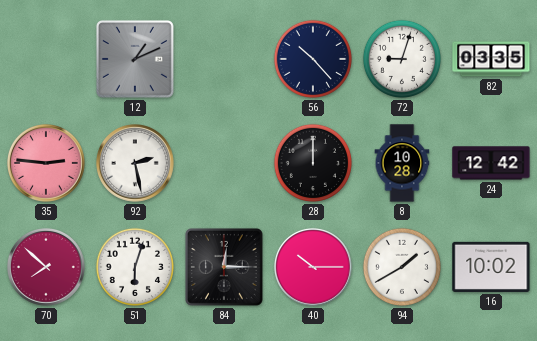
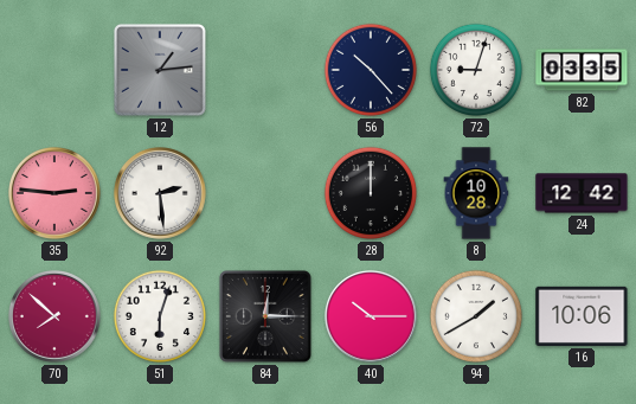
12: 1:11 -> 1:14
92: 2:28 -> 2:29
16: 10:02 -> 10:06
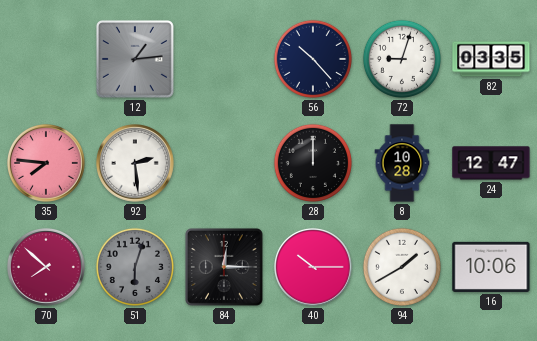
35: 2:46 -> 7:46
24: 12:42 -> 12:47
51 dial: white -> grey
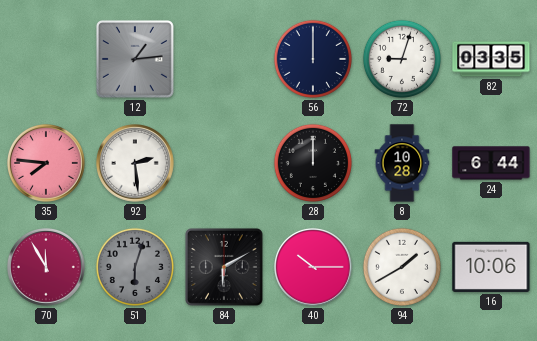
56: 10:23 -> 12:00
24: 12:47 -> 6:44
70: 7:52 -> 11:55
84: 12:15 -> 6:10
